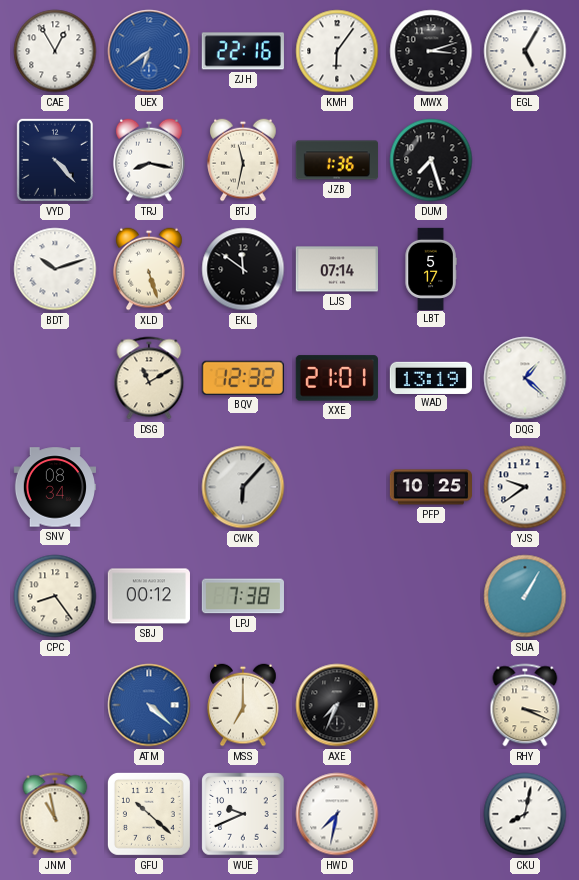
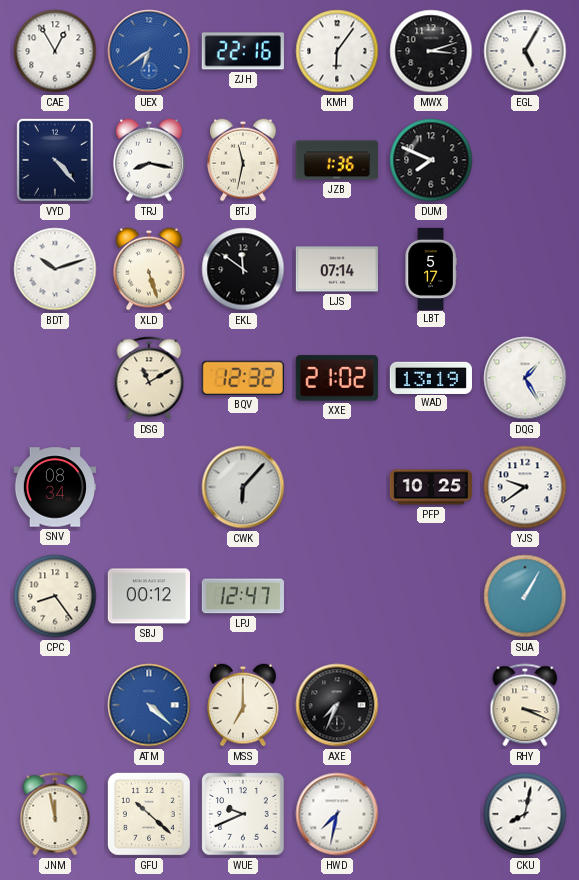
DUM: 7:27 -> 7:49
XXE: 21:01 -> 21:02
DQG: 1:22 -> 1:25
LPJ: 7:38 -> 12:47
JNM: 10:58 -> 11:58
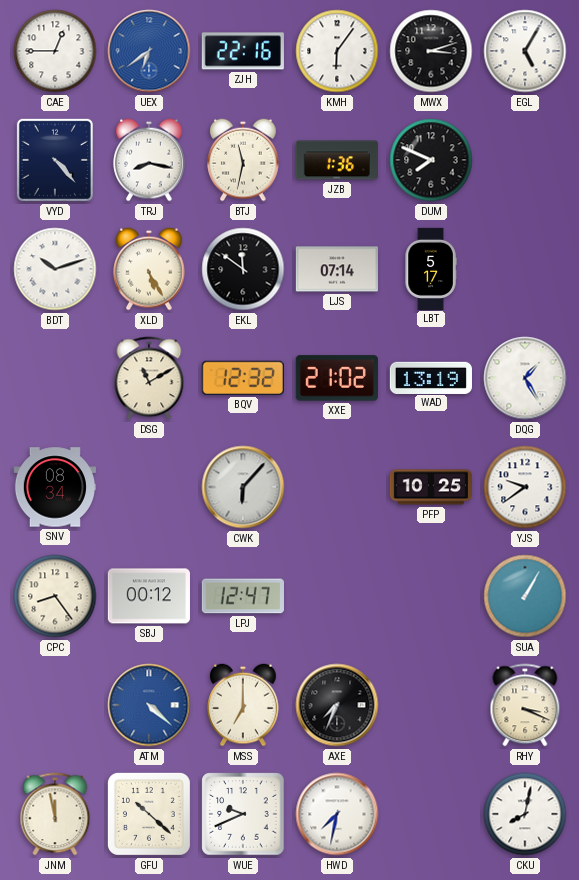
CAE: 12:55 -> 12:45
XLD: 5:27 -> 5:25
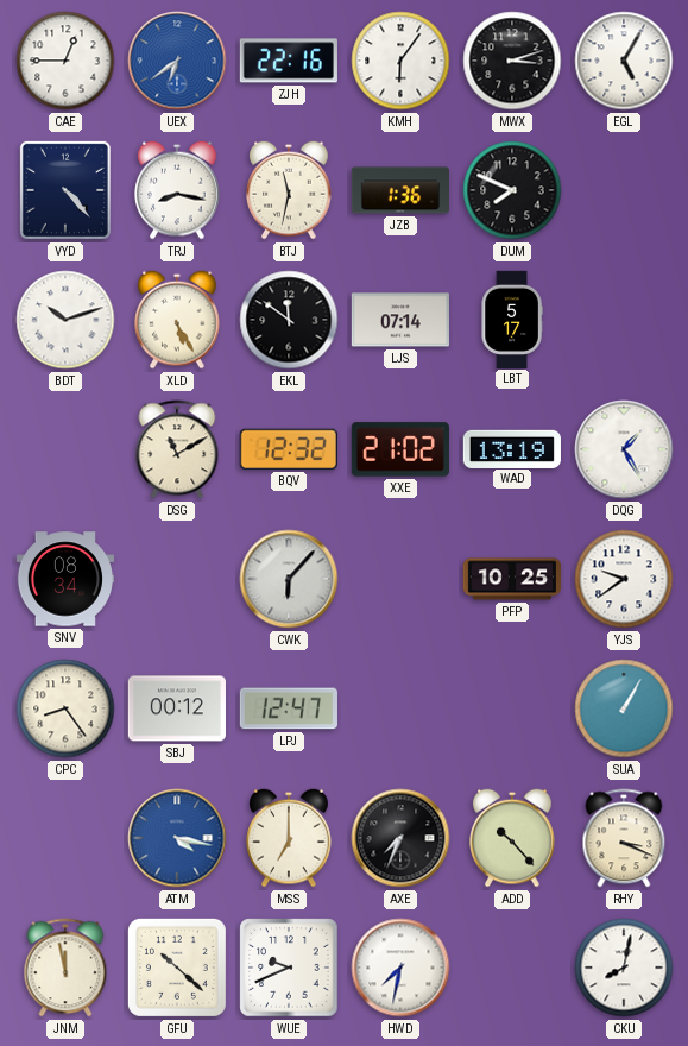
ATM: 4:22 -> 4:17
ADD: none -> 10:23
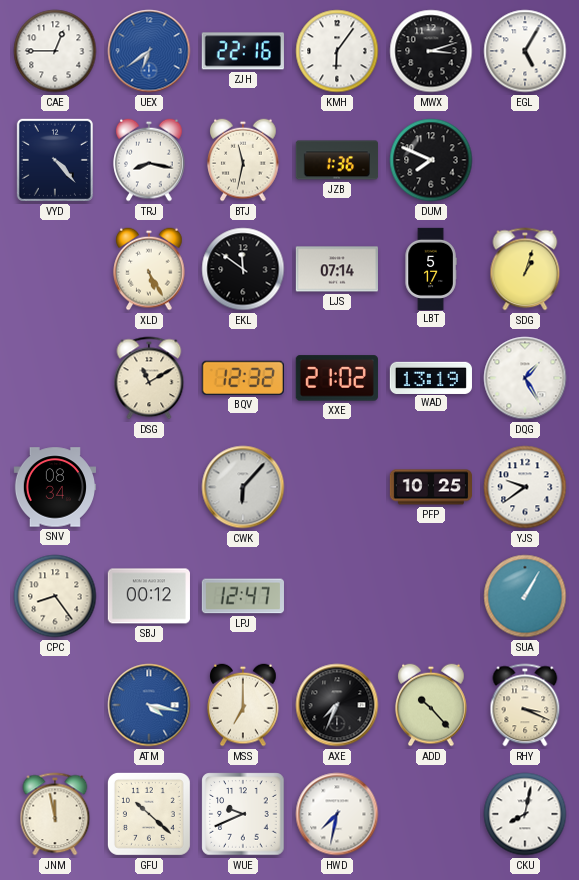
BDT: 10:12 -> none
SDG: none -> 1:03
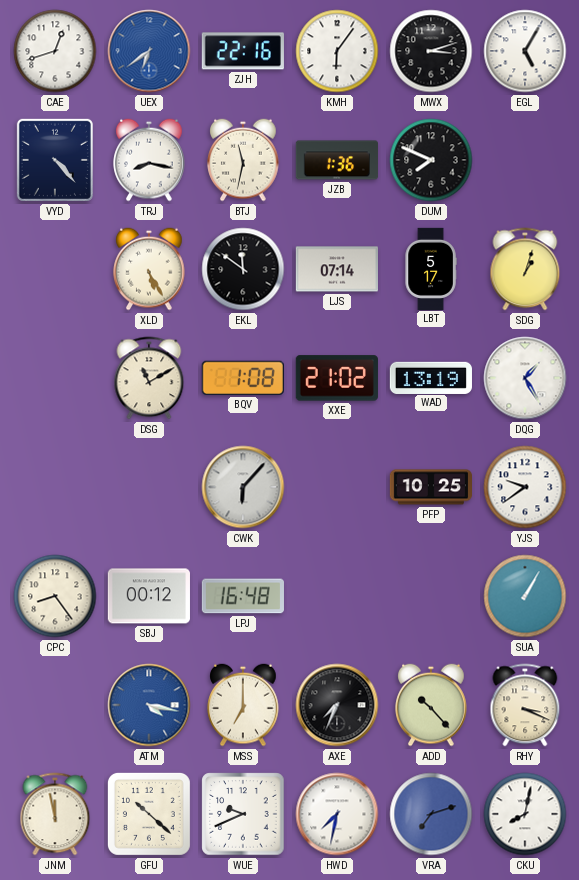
CAE: 12:45 -> 12:42
BQV: 12:32 -> 1:08
SNV: 08:34 -> none
LPJ: 12:47 -> 16:48
VRA: none -> 7:12
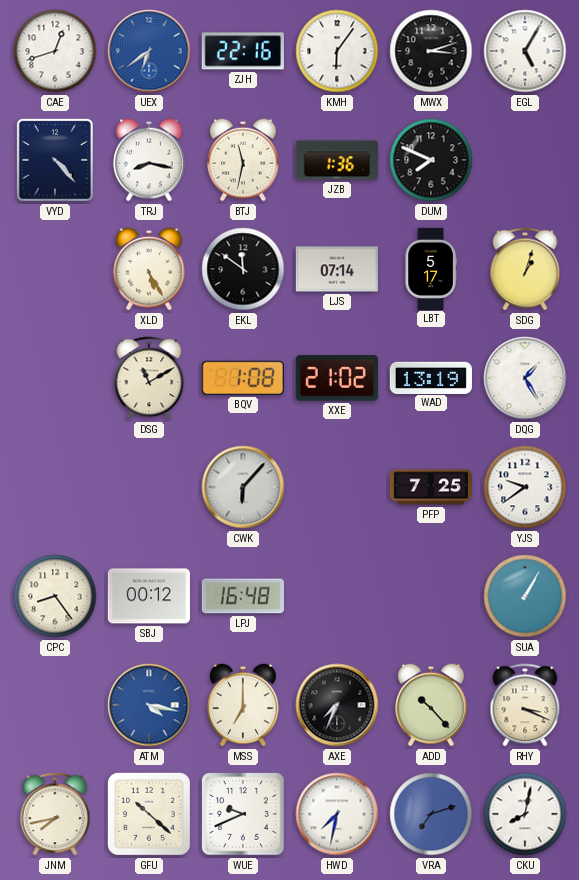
PFP: 10:25 -> 7:25
JNM: 11:58 -> 7:43
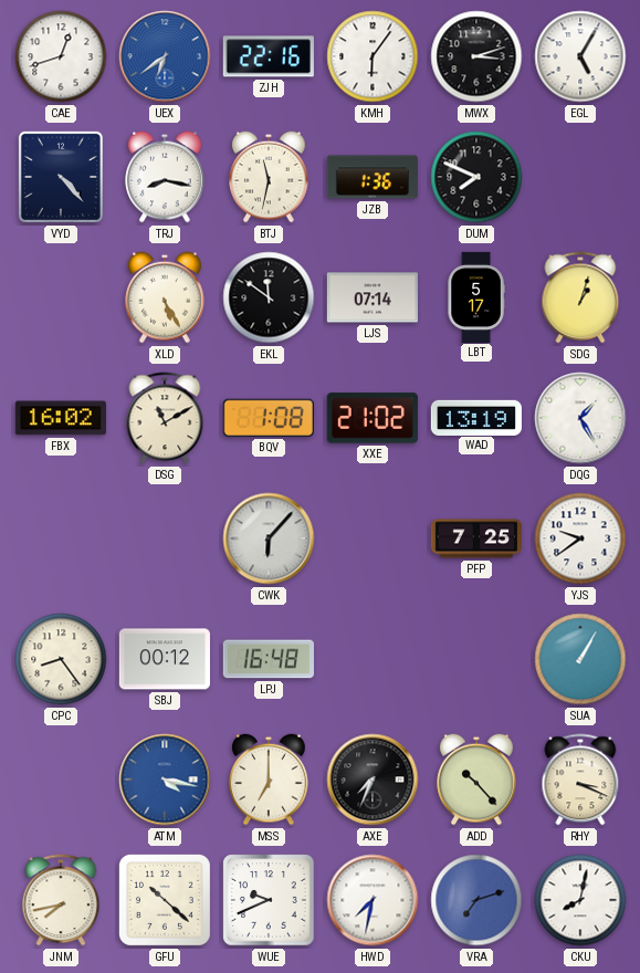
FBX: none -> 16:02
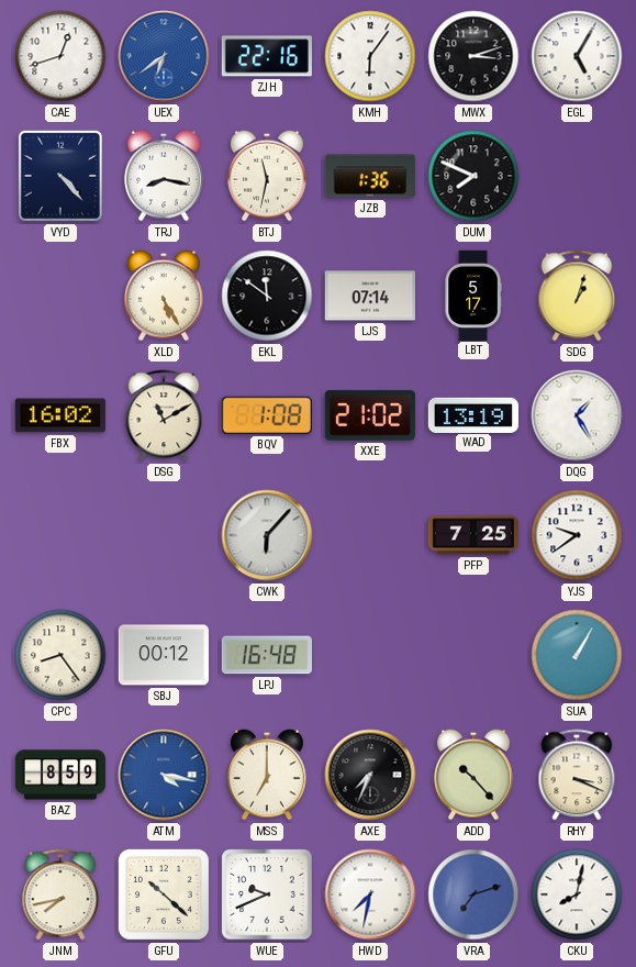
BAZ: none -> 8:59
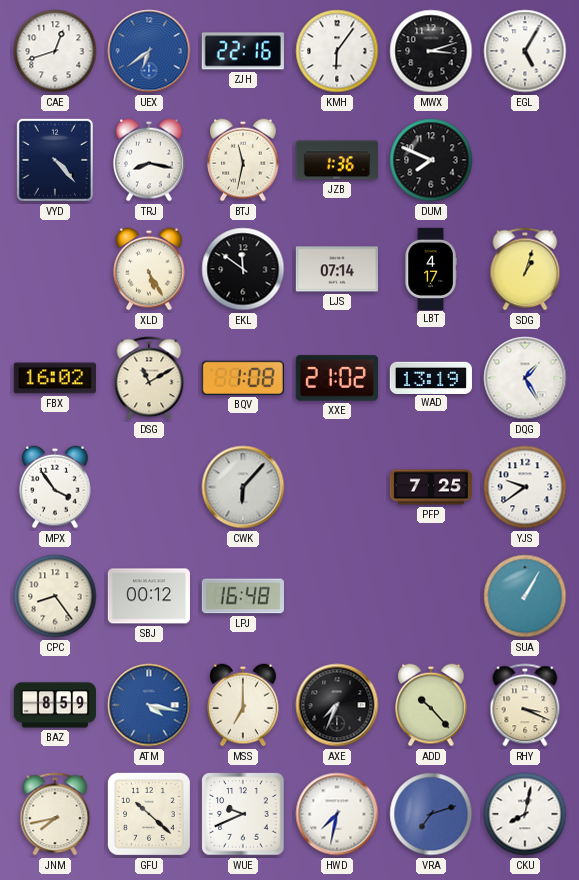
LBT: 5:17 -> 4:17
MPX: none -> 3:54
